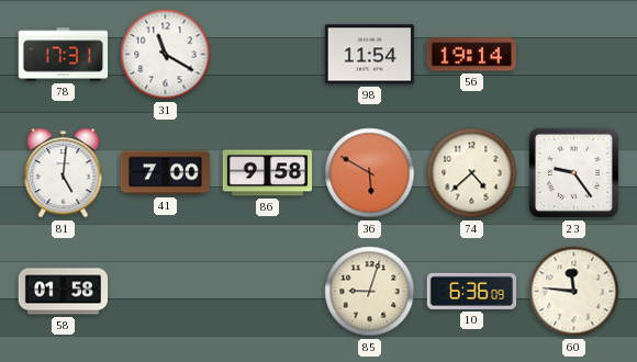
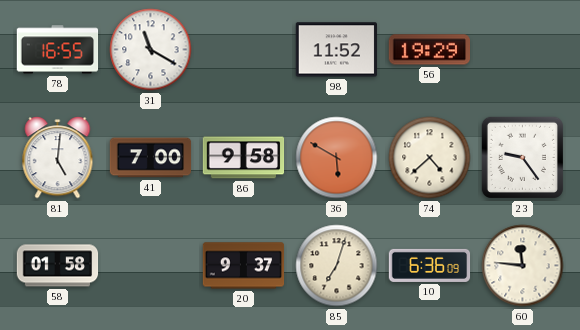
78: 17:31 -> 16:55
98: 11:54 -> 11:52
56: 19:14 -> 19:29
20: none -> 9:37
85: 9:03 -> 7:03
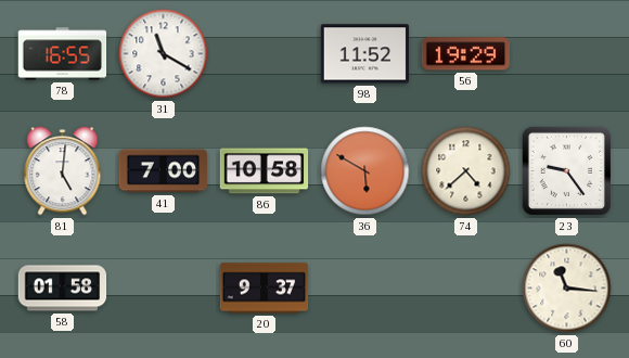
86: 9:58 -> 10:58
85: 7:03 -> none
10: 6:36 -> none
60: 11:46 -> 11:16
